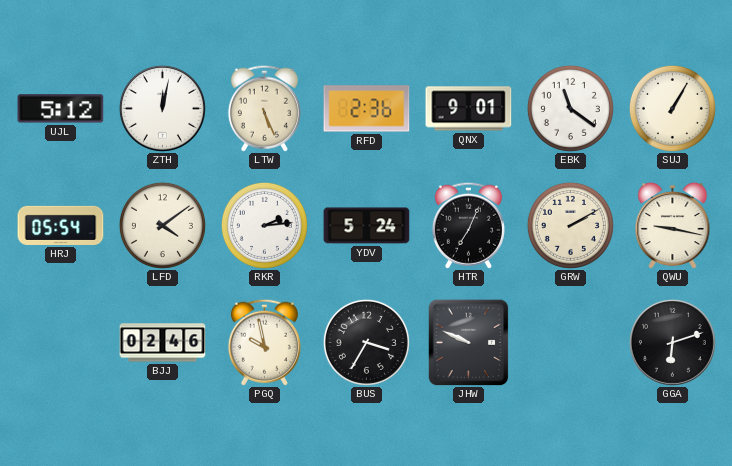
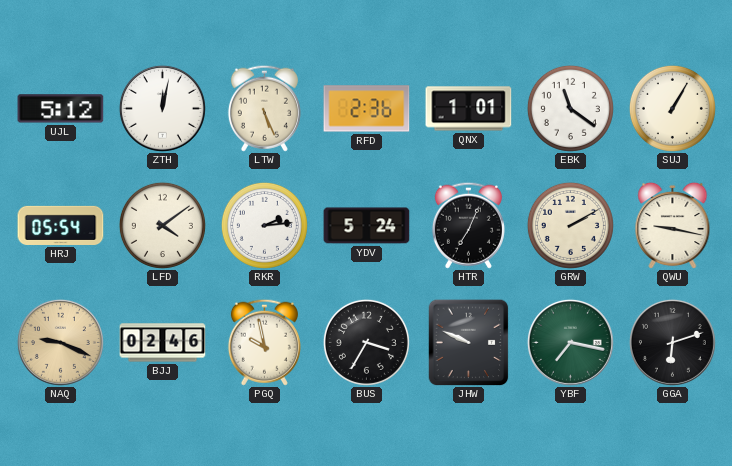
QNX: 9:01 -> 1:01
NAQ: none -> 9:19
YBF: none -> 7:17
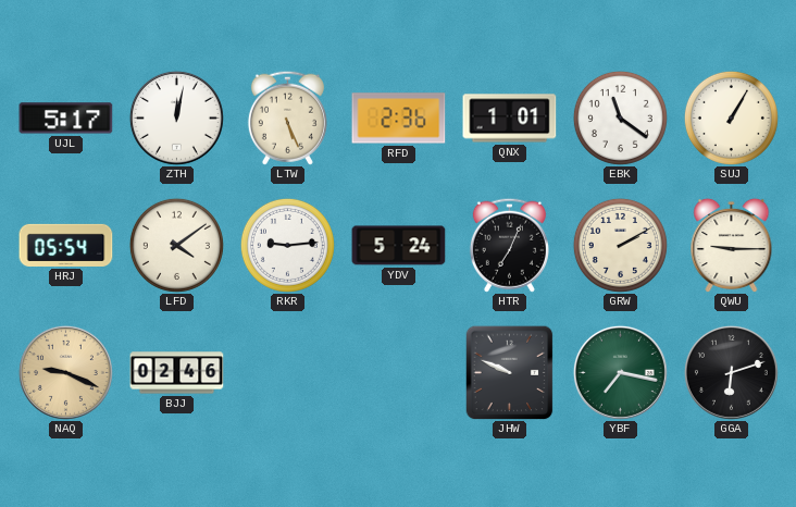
UJL: 5:12 -> 5:17
RKR: 2:14 -> 9:14
QWU: 9:17 -> 9:15
PGQ: 9:58 -> none
BUS: 3:35 -> none
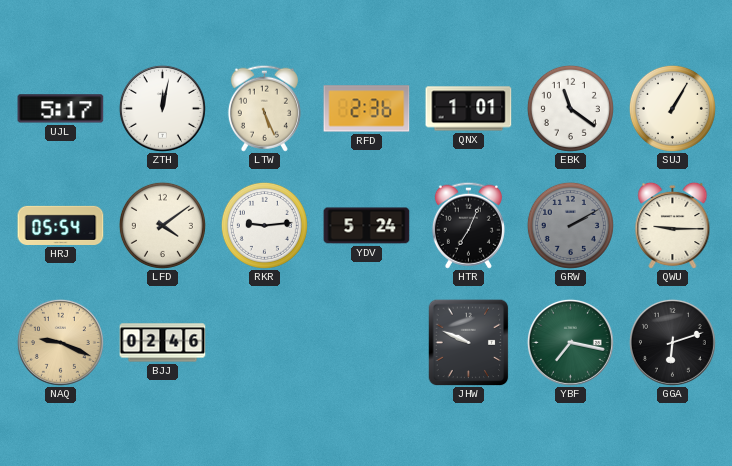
GRW dial: cream -> grey
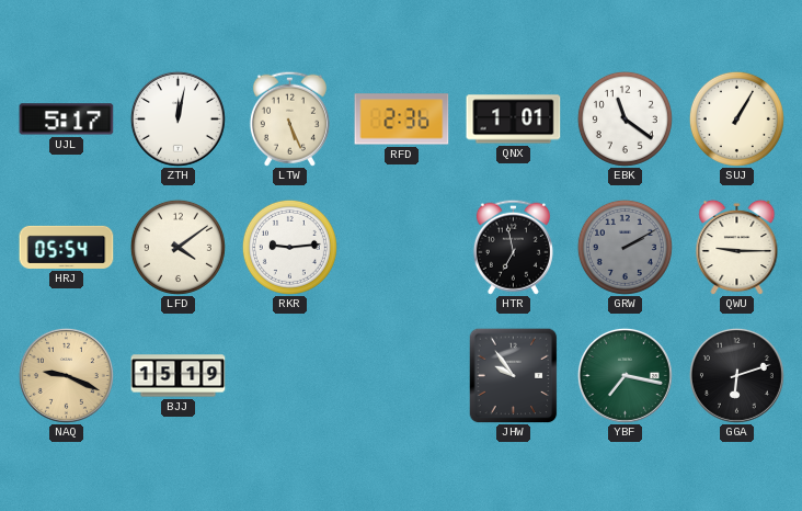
YDV: 5:24 -> none
HTR: 7:04 -> 6:58
BJJ: 02:46 -> 15:19
JHW: 9:49 -> 9:54
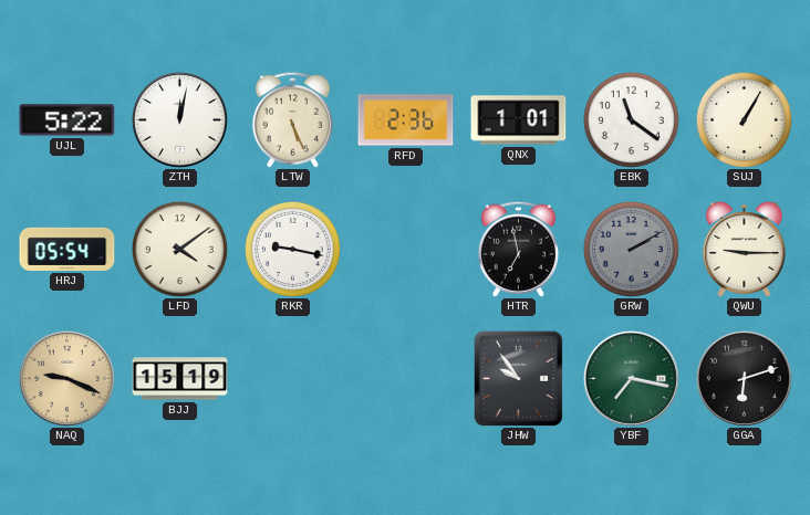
UJL: 5:17 -> 5:22
RKR: 9:14 -> 9:17
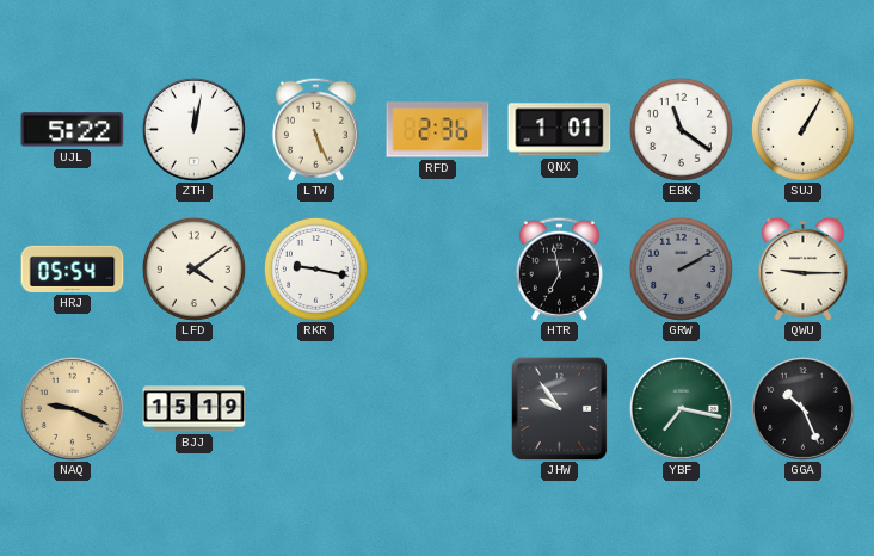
GGA: 6:12 -> 10:26
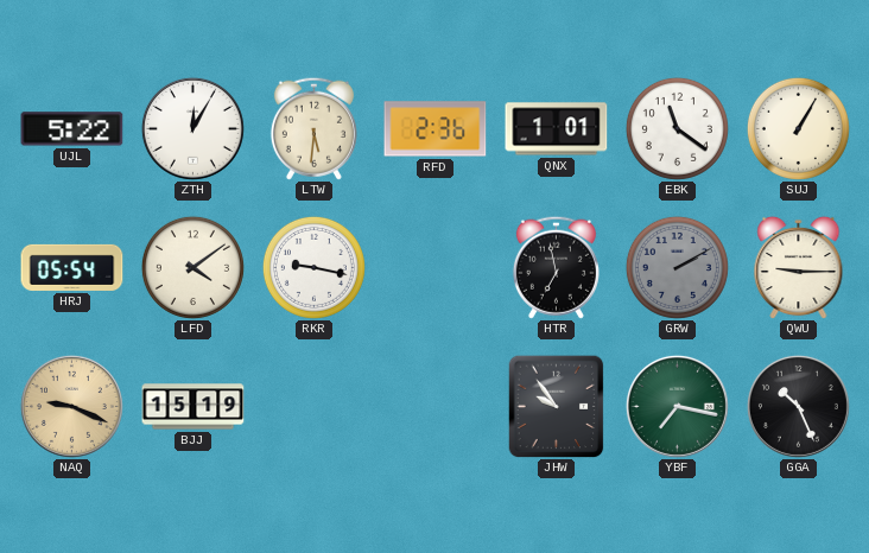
ZTH: 12:02 -> 12:05
LTW: 5:26 -> 5:31
